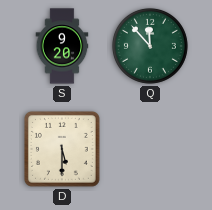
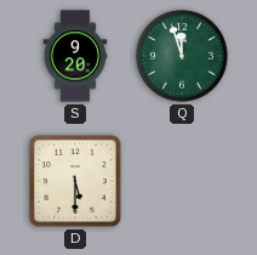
Q: 11:53 -> 11:57
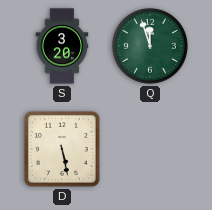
S: 9:20 -> 3:20
D: 5:30 -> 5:28
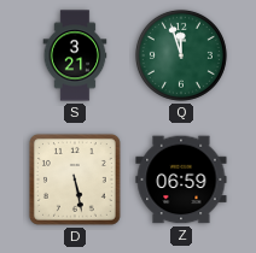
S: 3:20 -> 3:21
Z: none -> 06:59
